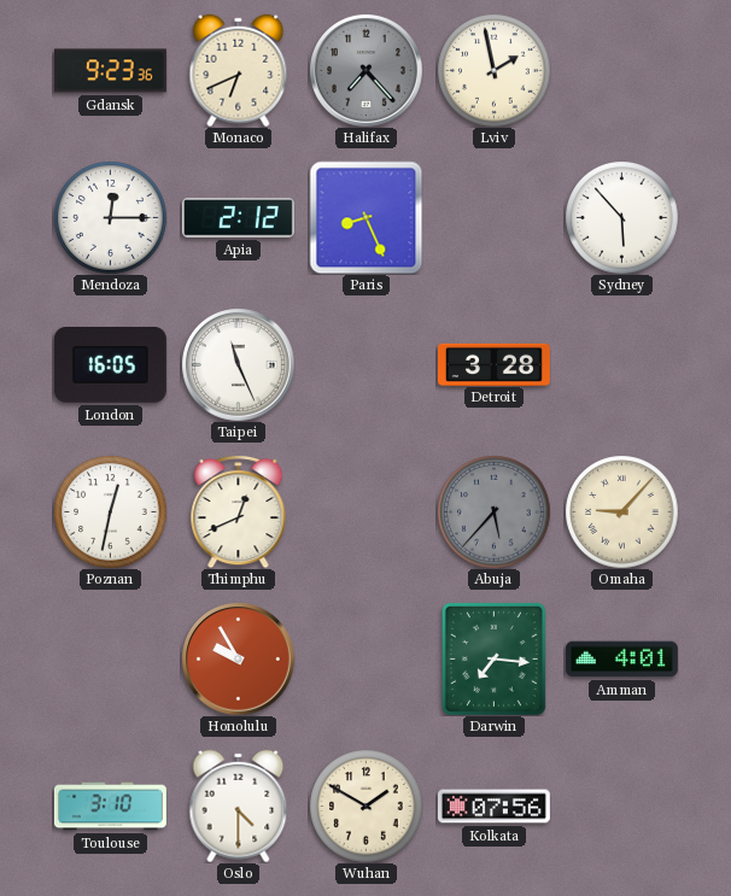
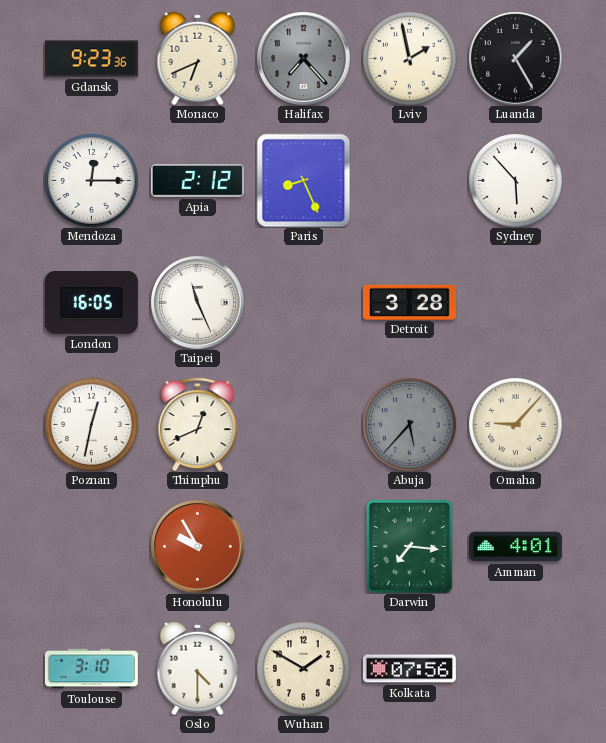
Luanda: none -> 1:25
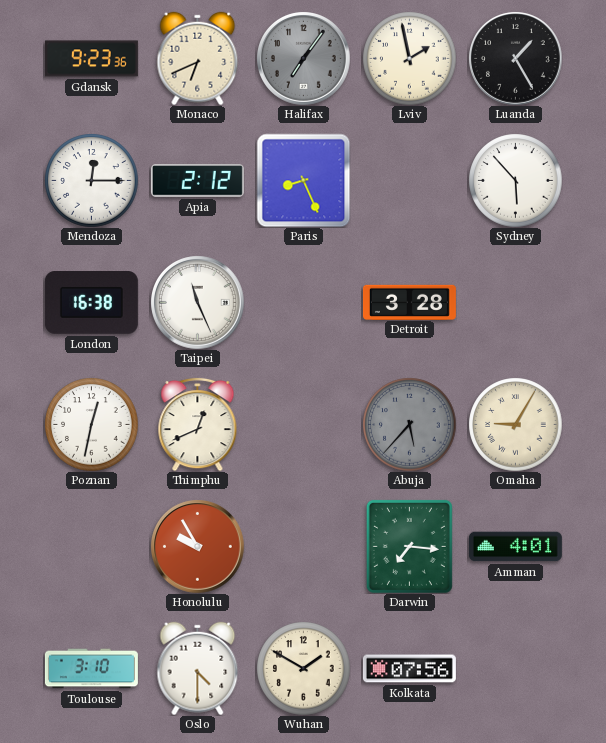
Halifax: 7:23 -> 7:06
London: 16:05 -> 16:38
Omaha: 9:07 -> 9:05
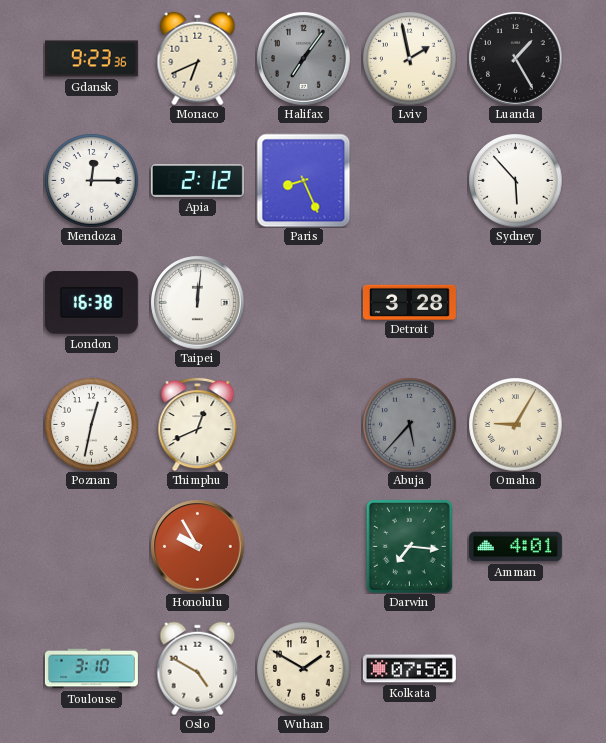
Taipei: 11:26 -> 12:01
Oslo: 4:30 -> 4:50
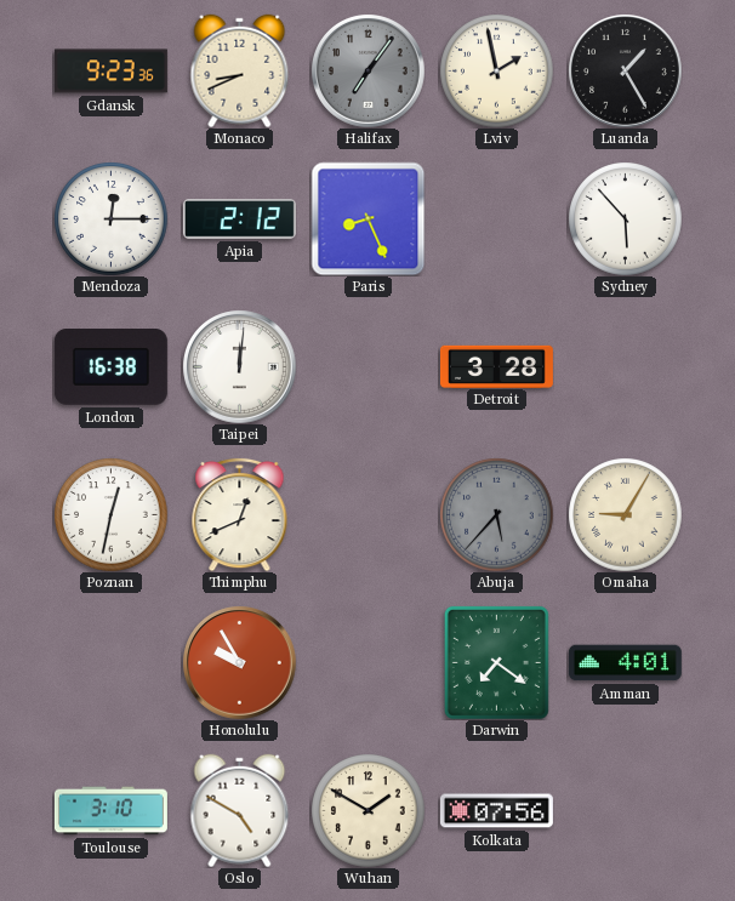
Monaco: 6:41 -> 8:41
Darwin: 7:16 -> 7:21
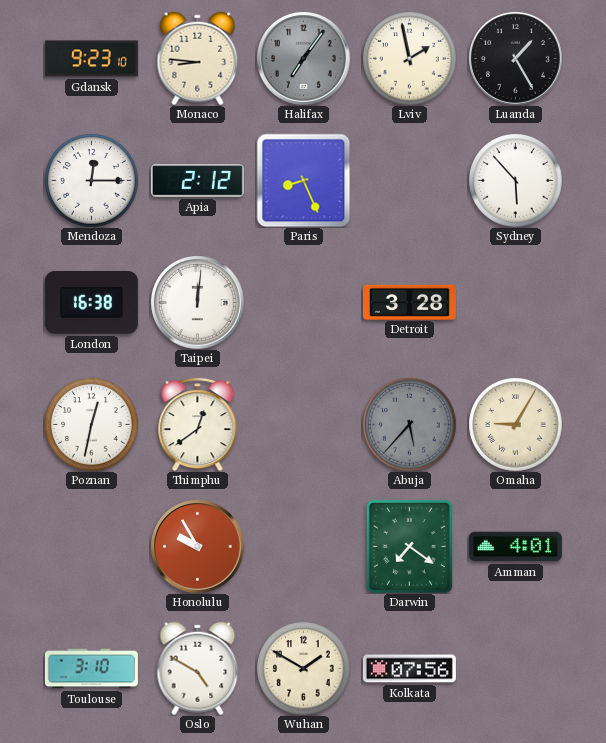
Gdansk: 9:23:36 -> 9:23:10
Monaco: 8:41 -> 8:46
Thimphu: 12:41 -> 12:39
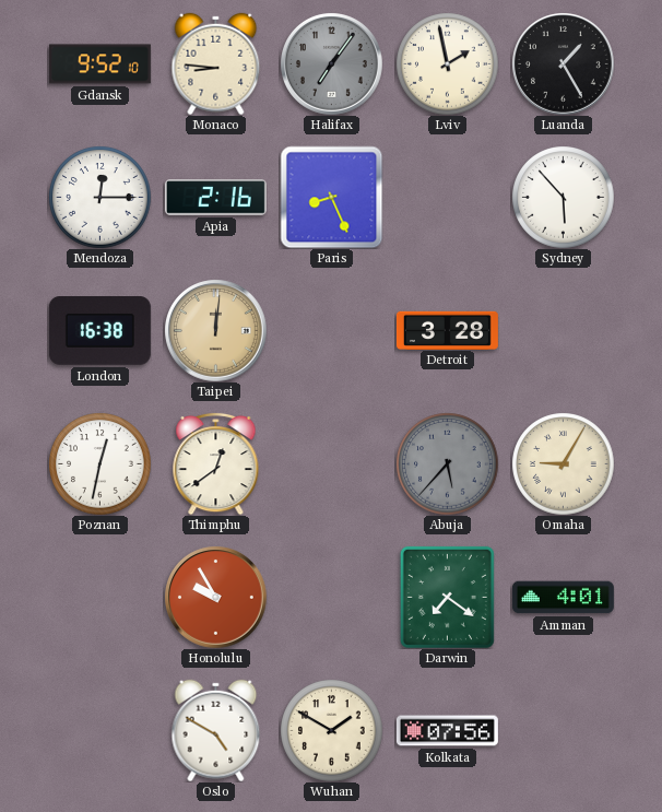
Gdansk: 9:23 -> 9:52
Apia: 2:12 -> 2:16
Taipei dial: white -> champagne
Toulouse: 3:10 -> none
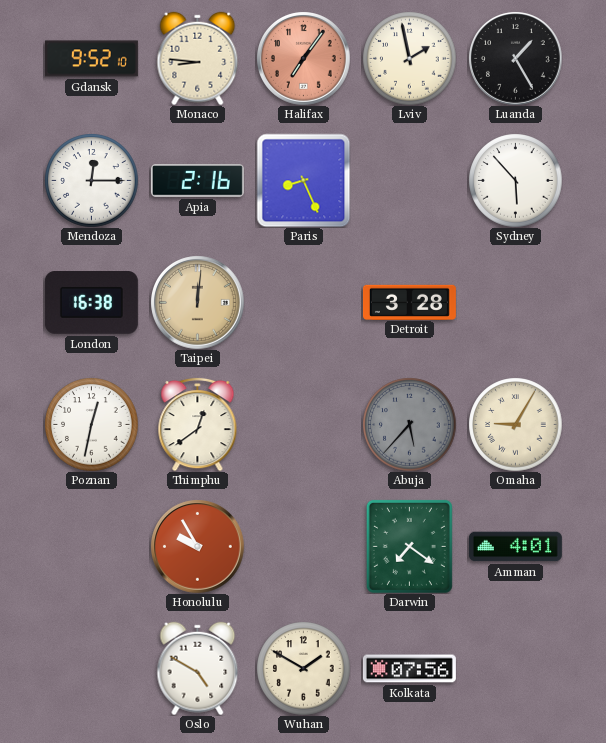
Halifax dial: grey -> salmon
